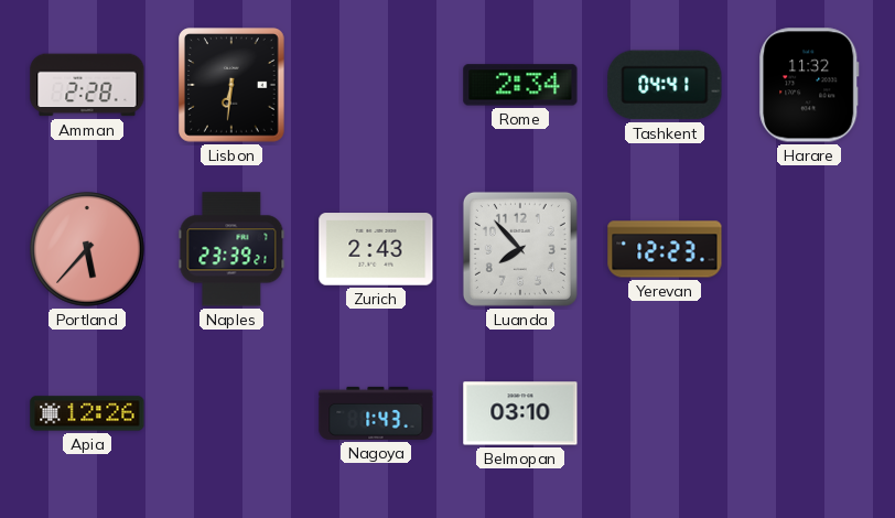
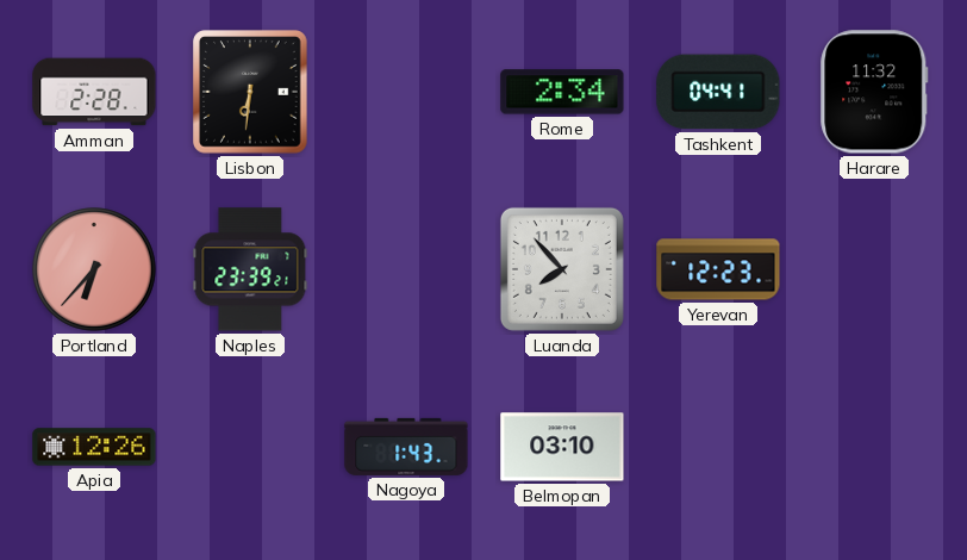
Portland: 5:37 -> 6:37
Zurich: 2:43 -> none
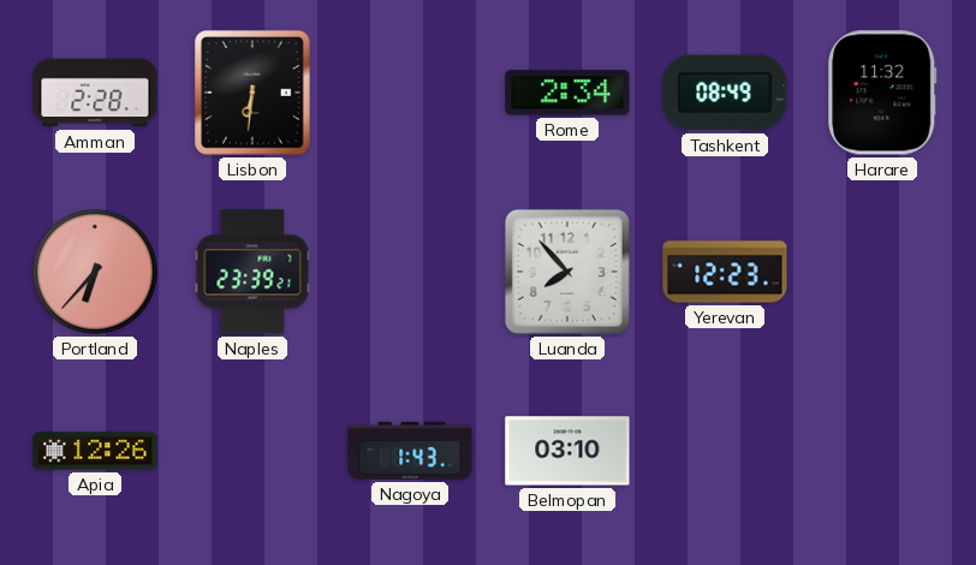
Tashkent: 04:41 -> 08:49
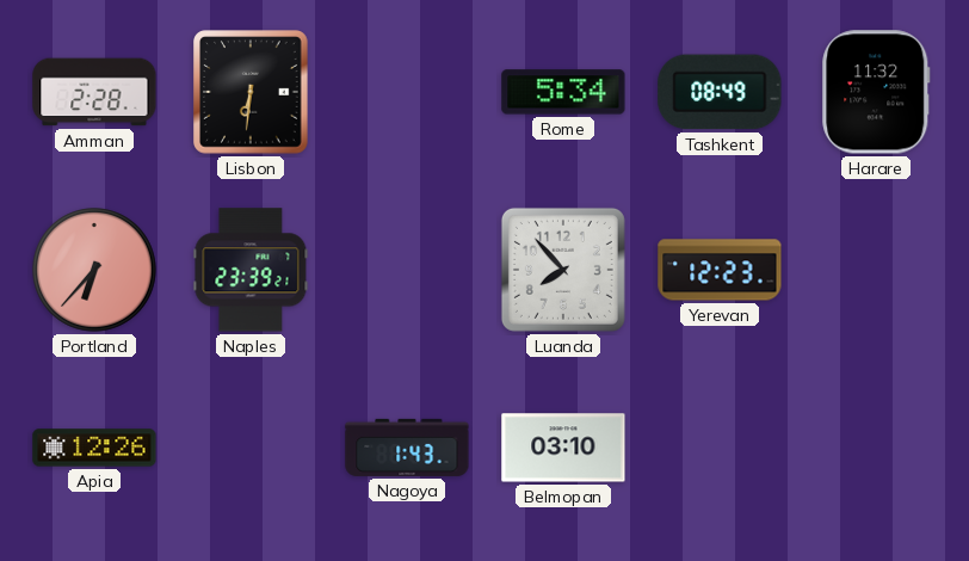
Rome: 2:34 -> 5:34
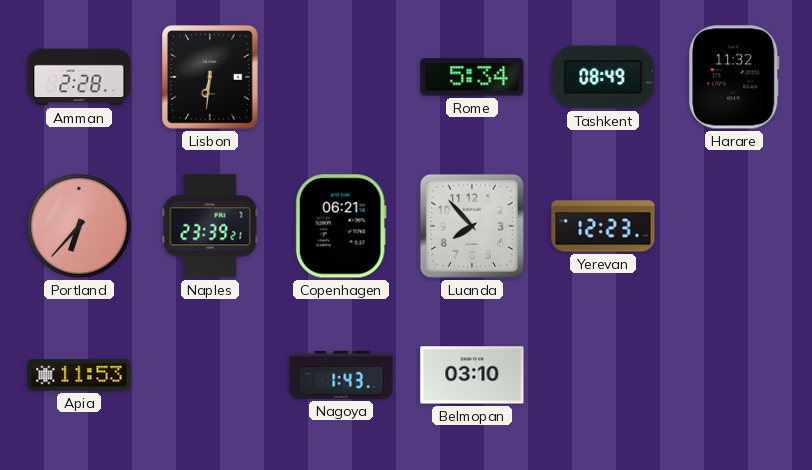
Copenhagen: none -> 06:21
Apia: 12:26 -> 11:53
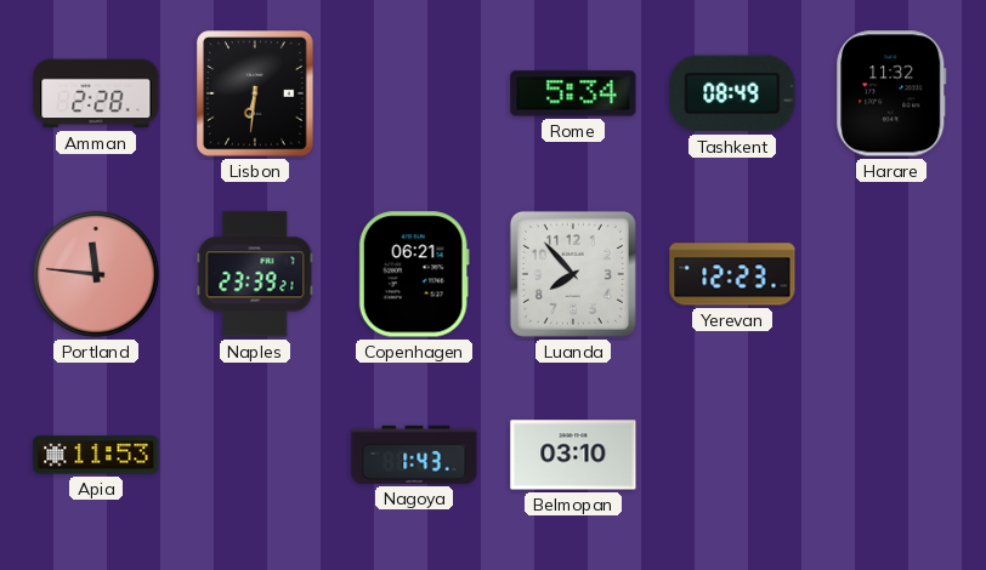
Portland: 6:37 -> 11:46
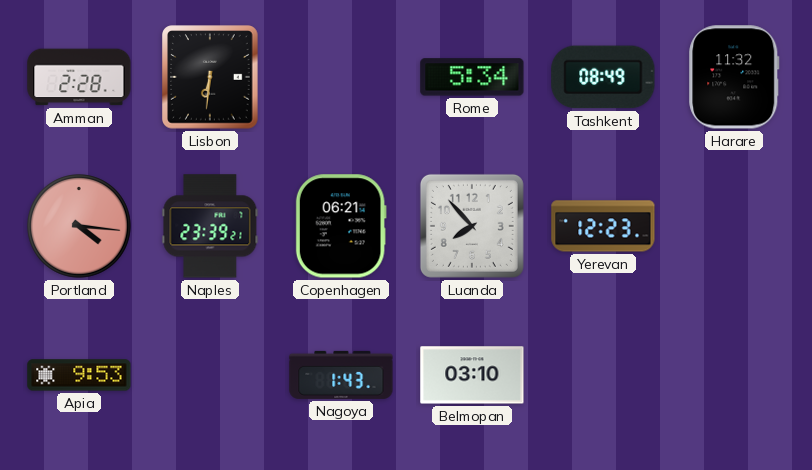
Portland: 11:46 -> 4:16
Apia: 11:53 -> 9:53
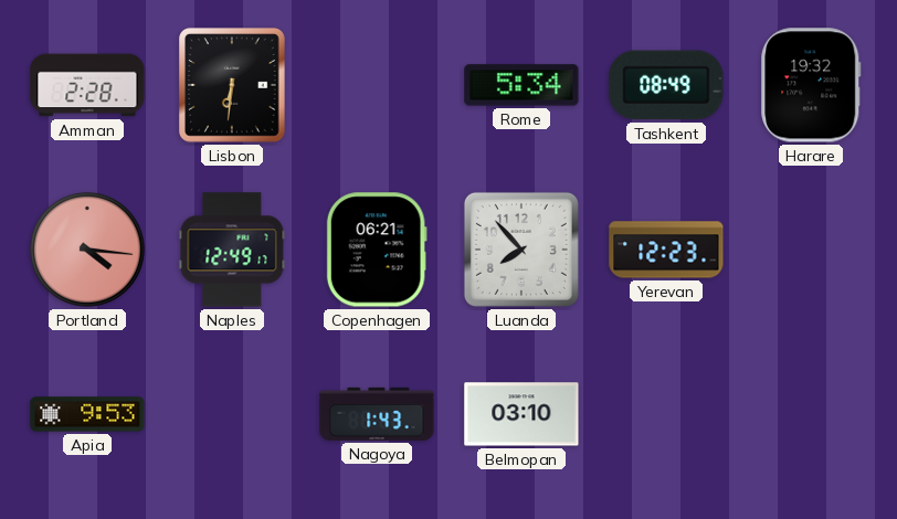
Harare: 11:32 -> 19:32
Naples: 23:39 -> 12:49
